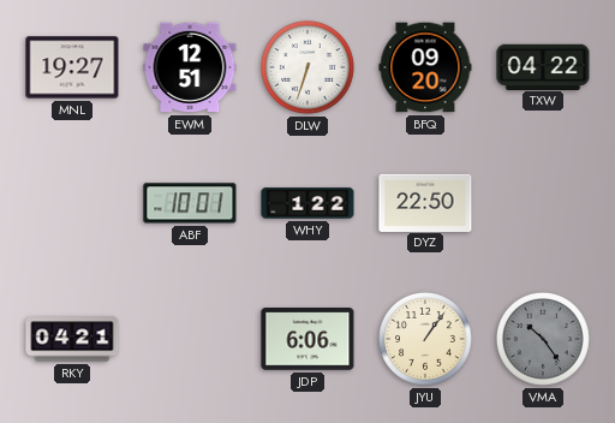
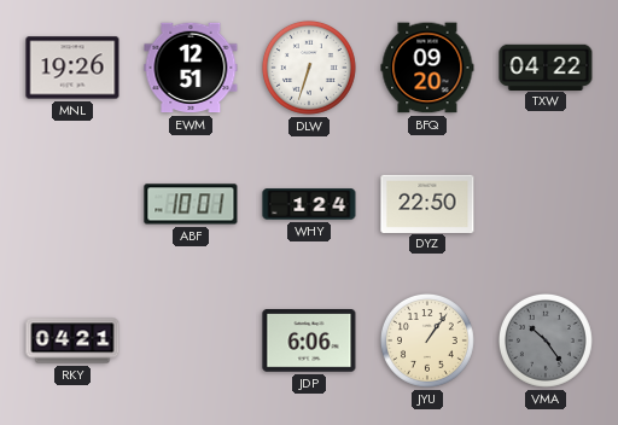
MNL: 19:27 -> 19:26
WHY: 1:22 -> 1:24
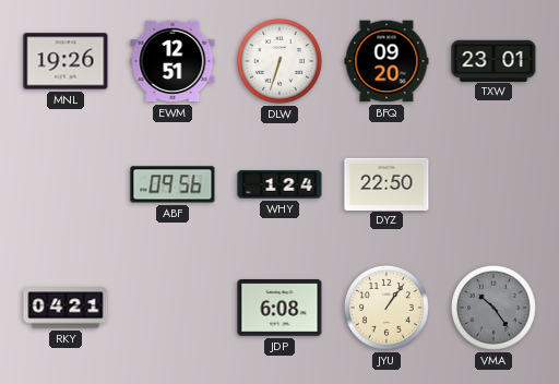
TXW: 04:22 -> 23:01
ABF: 10:01 -> 09:56
JDP: 6:06 -> 6:08
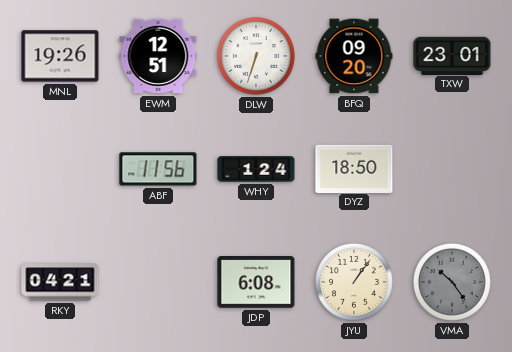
ABF: 09:56 -> 11:56
DYZ: 22:50 -> 18:50
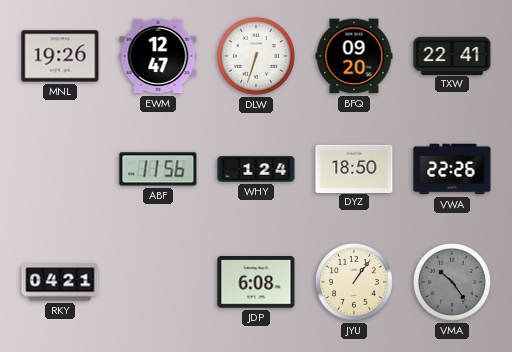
EWM: 12:51 -> 12:47
TXW: 23:01 -> 22:41
VWA: none -> 22:26
